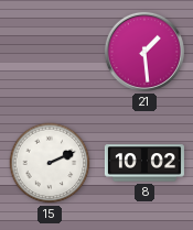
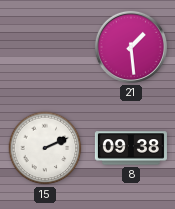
8: 10:02 -> 09:38
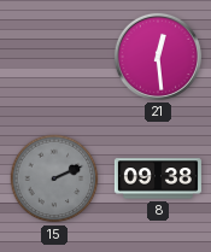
21: 1:29 -> 12:29
15 dial: white -> grey
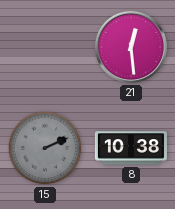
8: 09:38 -> 10:38
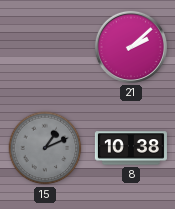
21: 12:29 -> 2:08
15: 2:11 -> 1:11
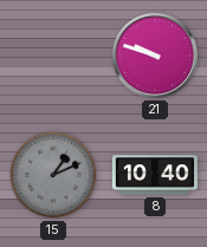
21: 2:08 -> 9:48
8: 10:38 -> 10:40
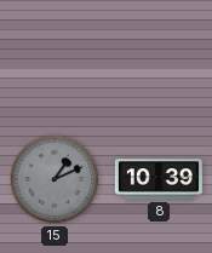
21: 9:48 -> none
8: 10:40 -> 10:39
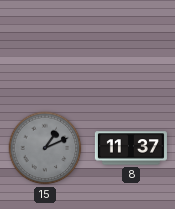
8: 10:39 -> 11:37
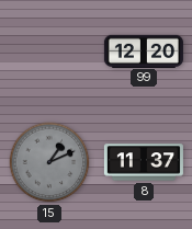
99: none -> 12:20
